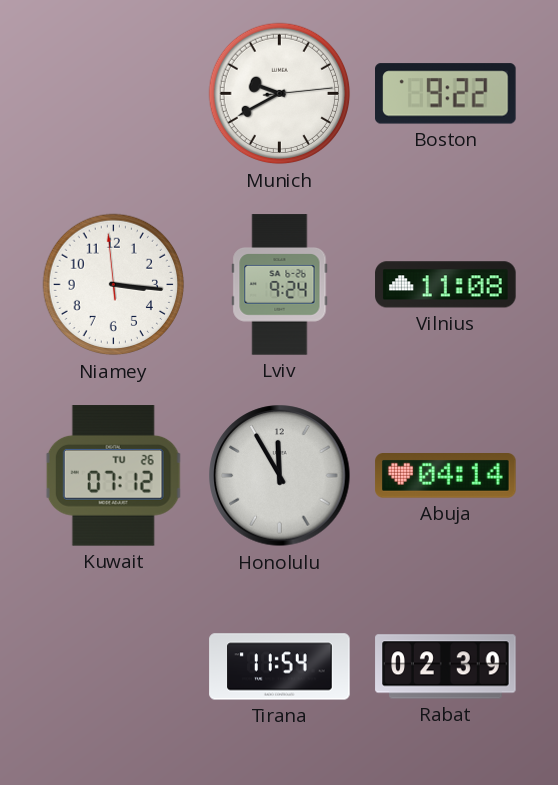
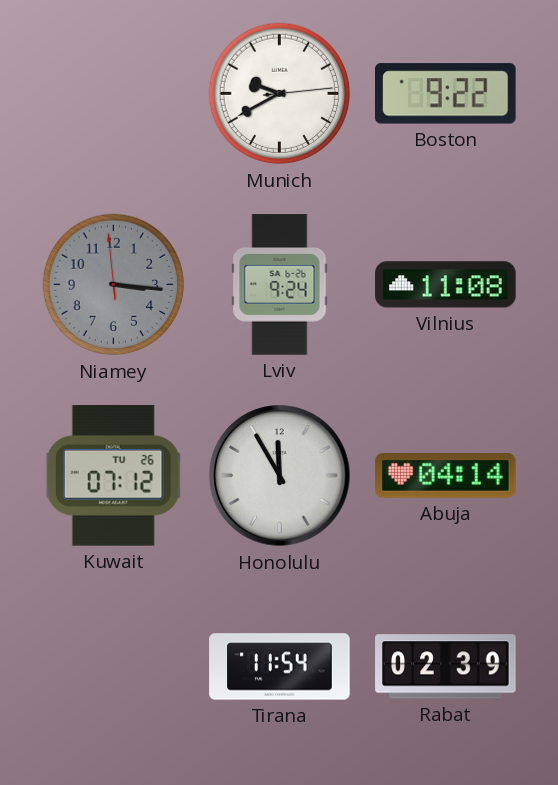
Niamey dial: white -> grey
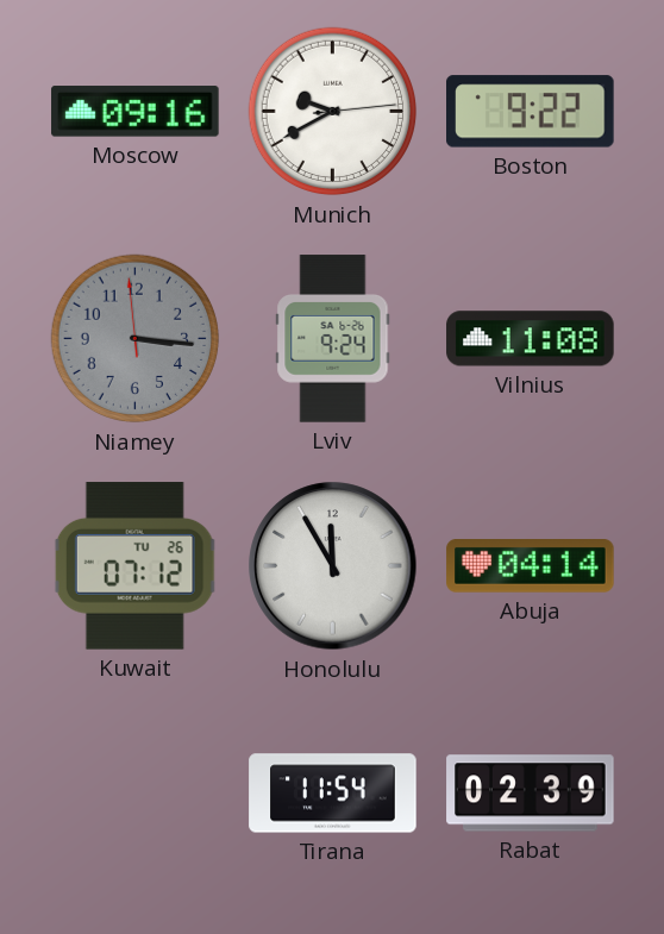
Moscow: none -> 09:16
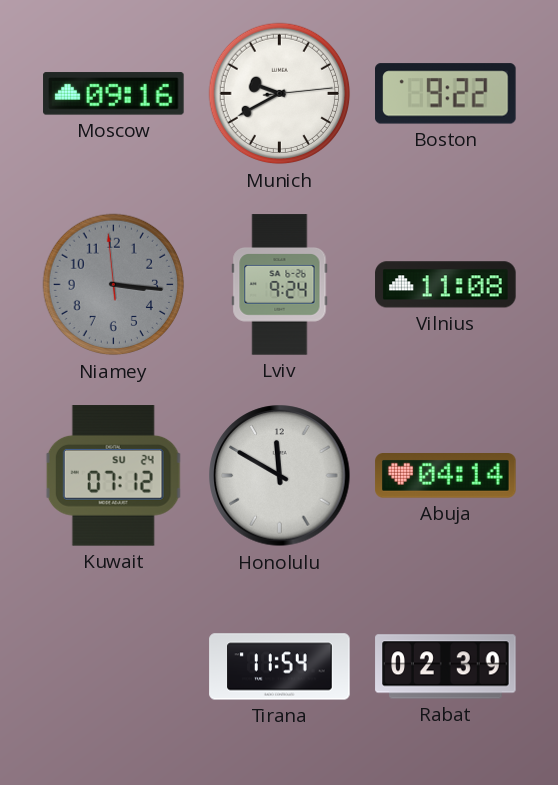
Kuwait date: TU 26 -> SU 24
Honolulu: 11:55 -> 11:50
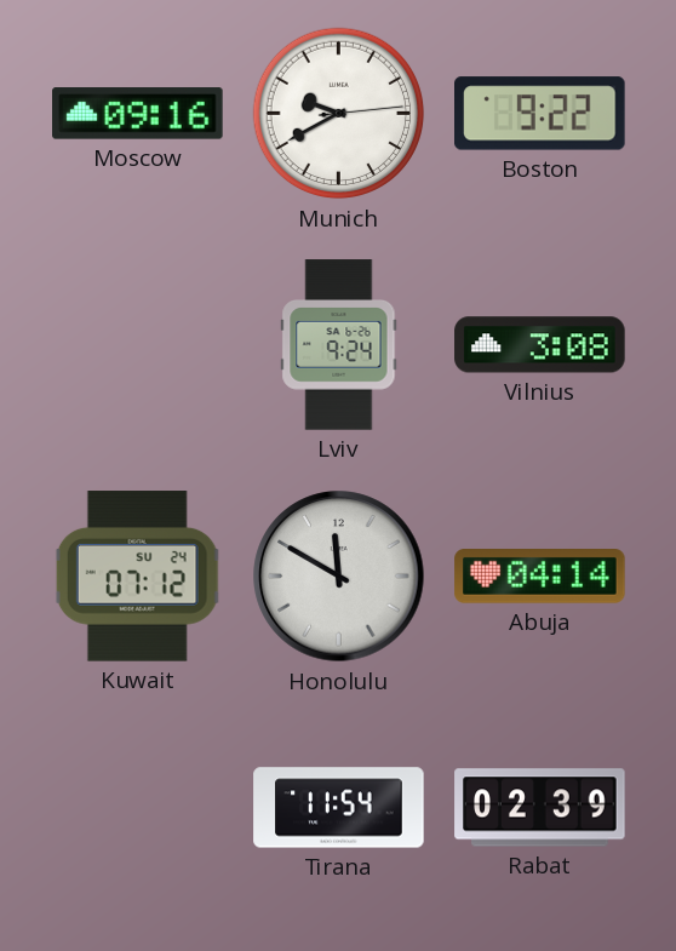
Niamey: 3:15 -> none
Vilnius: 11:08 -> 3:08
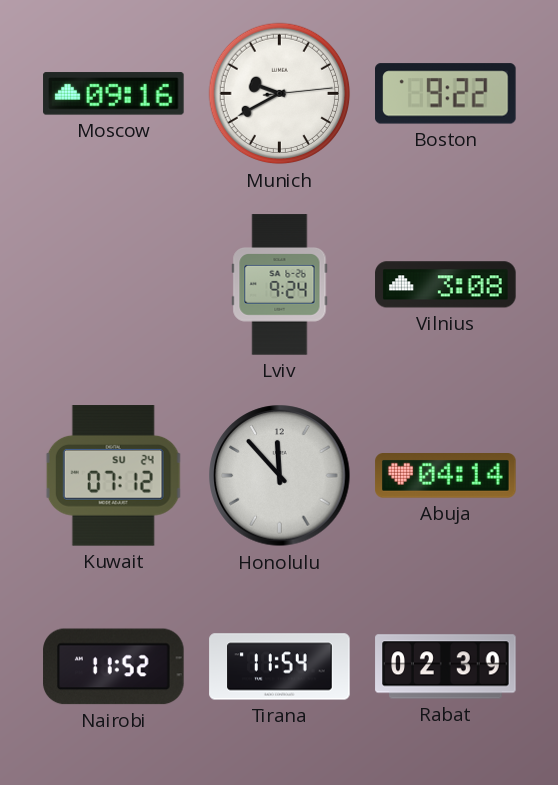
Honolulu: 11:50 -> 11:53
Nairobi: none -> 11:52
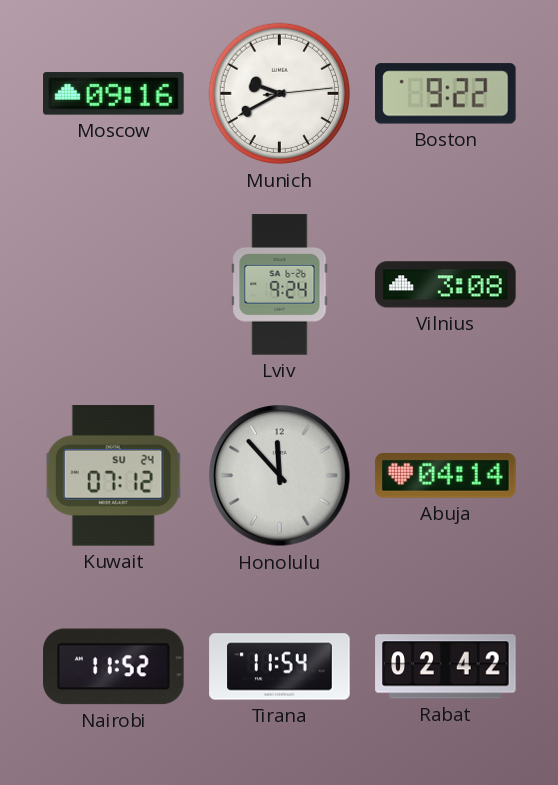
Rabat: 02:39 -> 02:42
